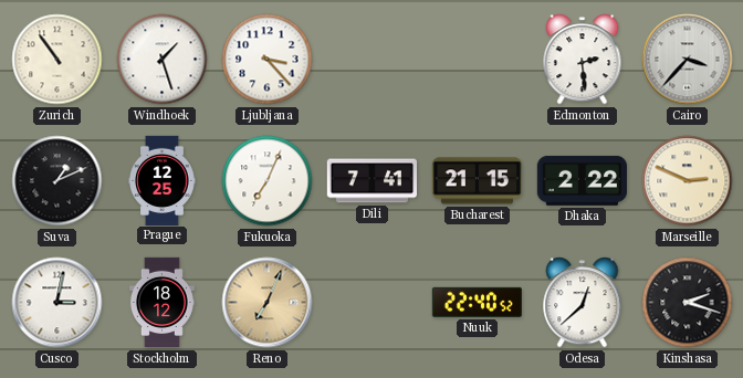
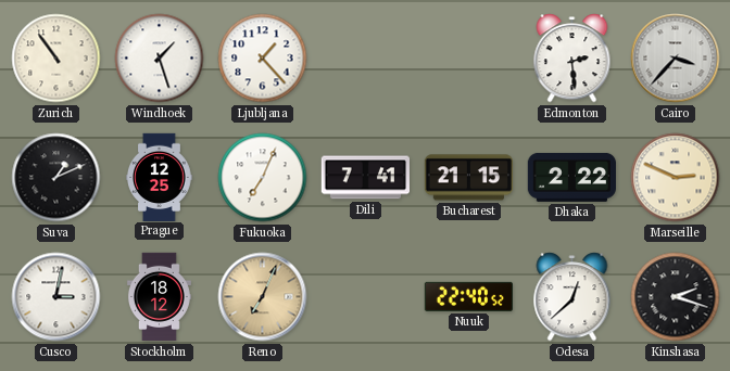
Ljubljana: 3:23 -> 1:23
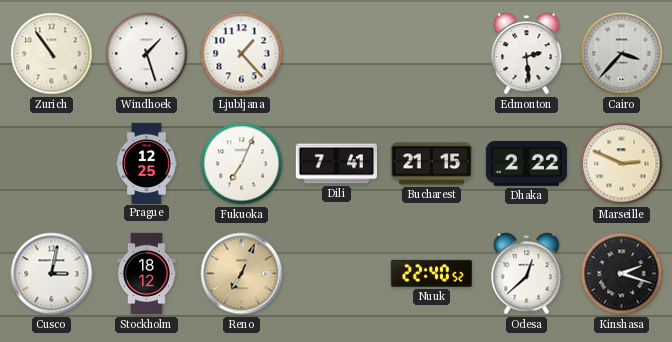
Suva: 1:11 -> none
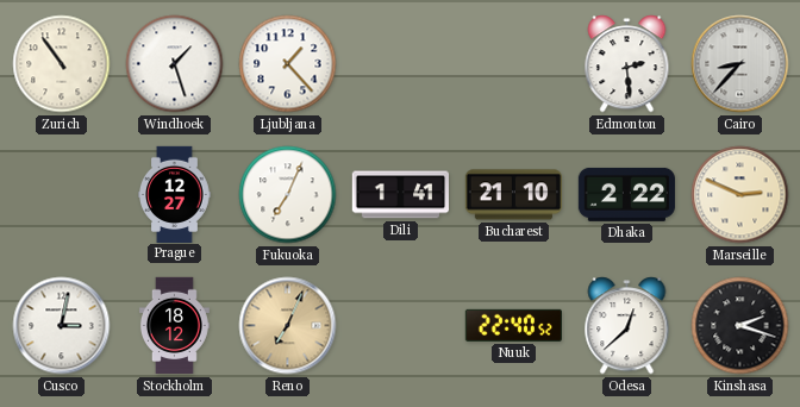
Cairo: 3:37 -> 8:37
Prague: 12:25 -> 12:27
Dili: 7:41 -> 1:41
Bucharest: 21:15 -> 21:10
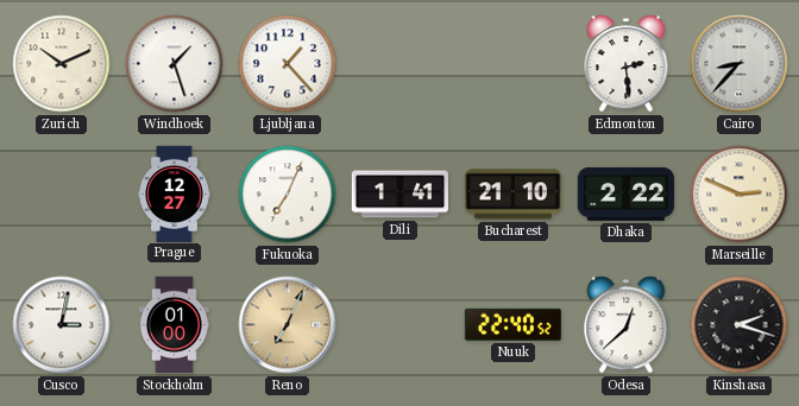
Zurich: 10:54 -> 10:11
Stockholm: 18:12 -> 01:00
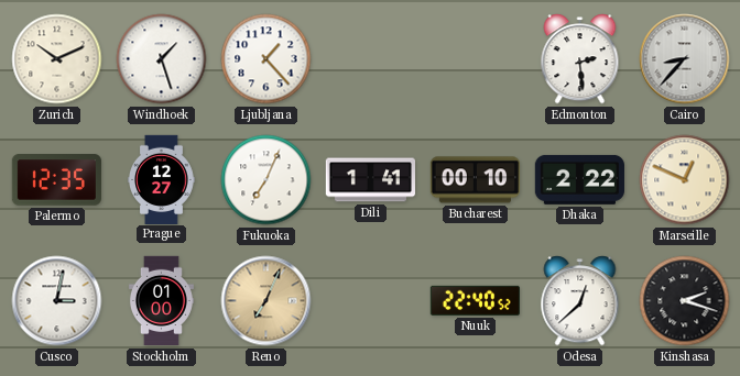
Palermo: none -> 12:35
Bucharest: 21:10 -> 00:10
Marseille: 2:49 -> 12:49
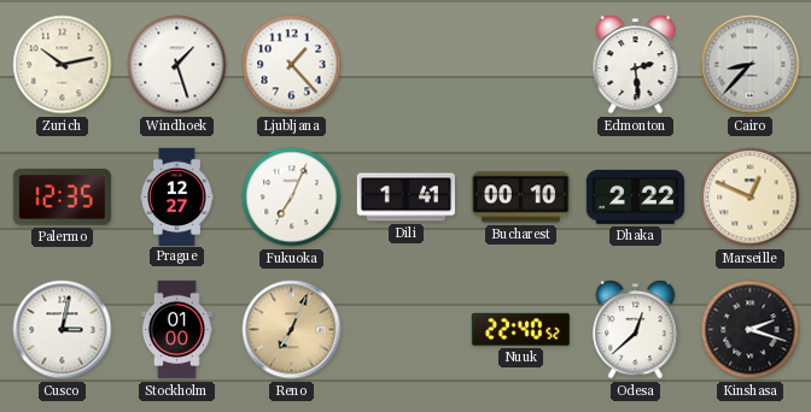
Zurich: 10:11 -> 10:13
